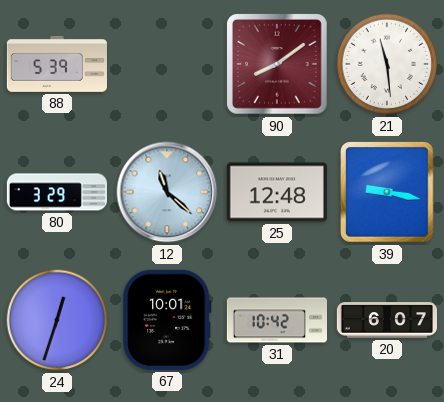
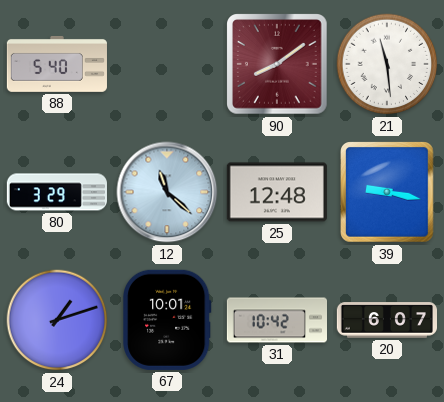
88: 5:39 -> 5:40
24: 12:33 -> 1:12
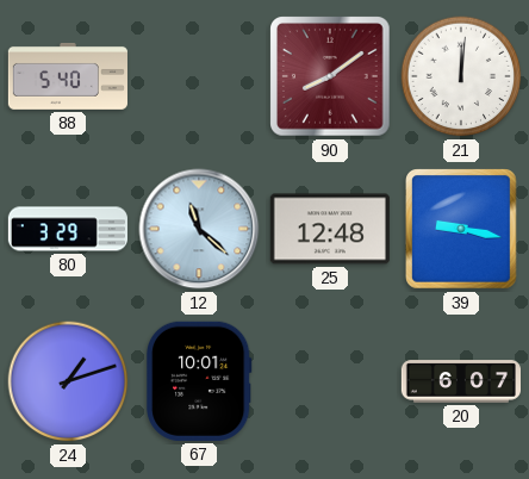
21: 11:29 -> 12:01
31: 10:42 -> none
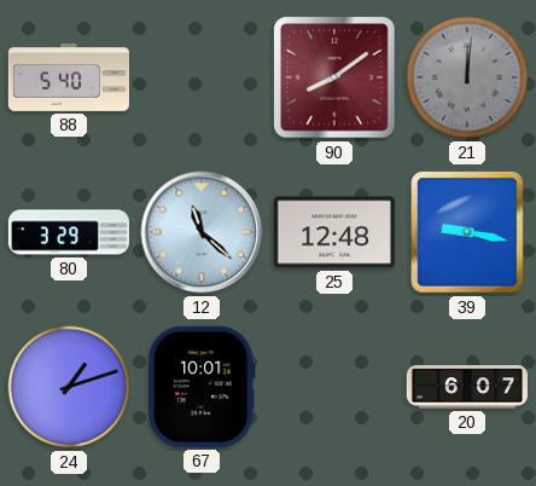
21 dial: white -> grey
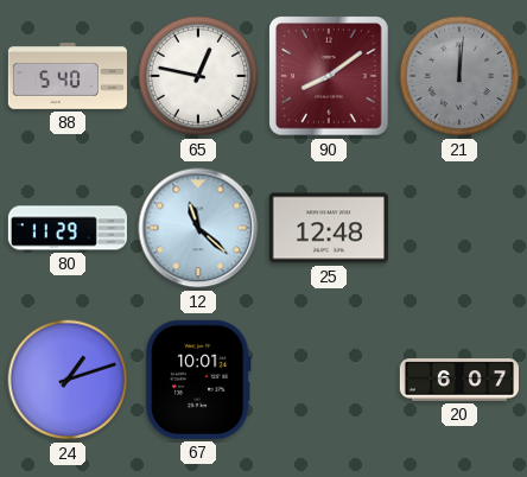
65: none -> 12:47
80: 3:29 -> 11:29
39: 9:17 -> none
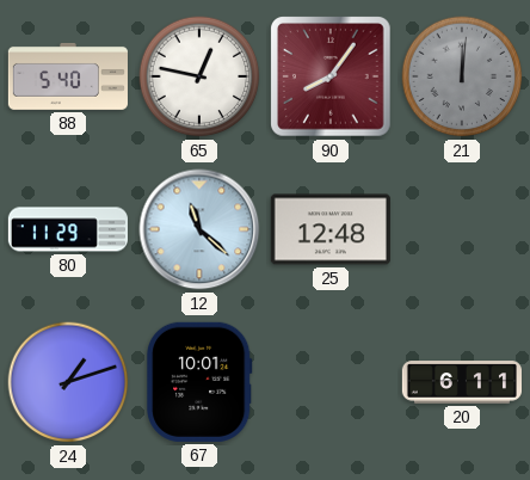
90: 8:09 -> 8:06
20: 6:07 -> 6:11
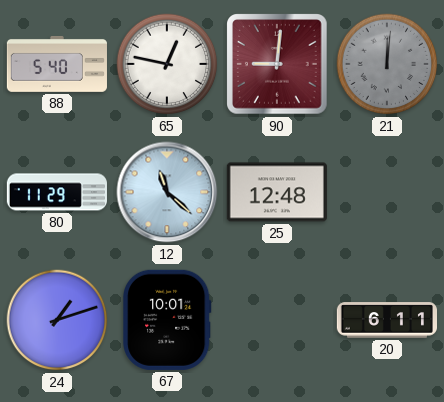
90: 8:06 -> 9:01
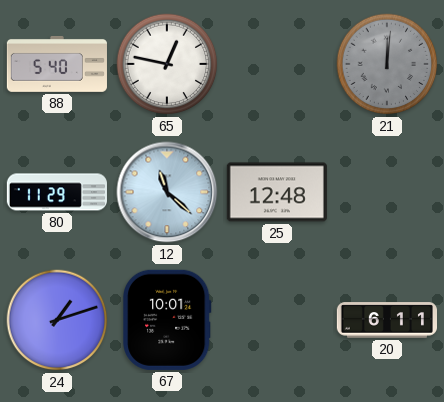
90: 9:01 -> none
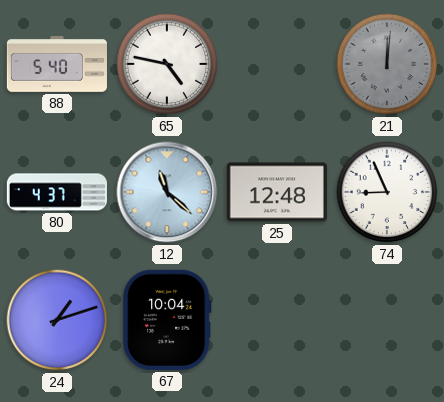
65: 12:47 -> 4:47
80: 11:29 -> 4:37
74: none -> 8:56
67: 10:01 -> 10:04
20: 6:11 -> none
